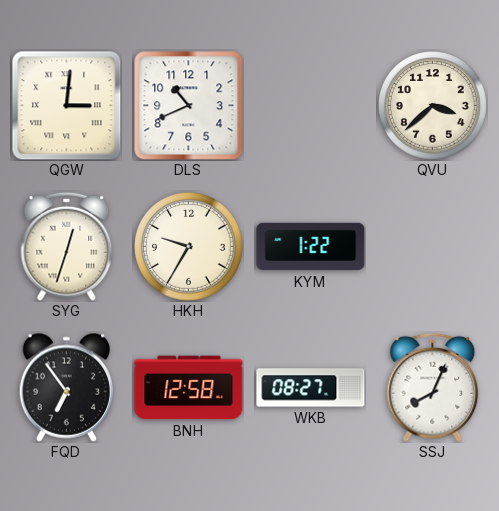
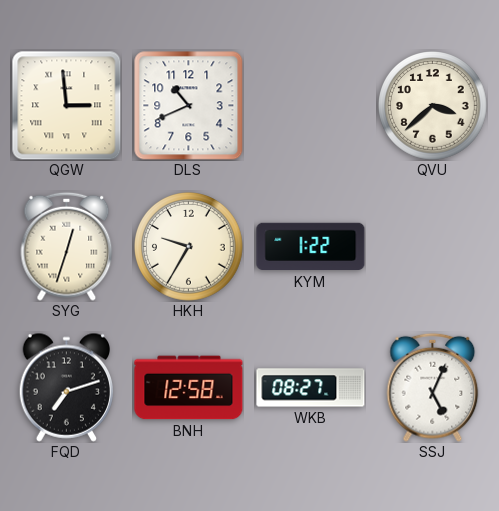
QGW: 3:01 -> 2:59
FQD: 6:54 -> 7:12
SSJ: 8:04 -> 5:04
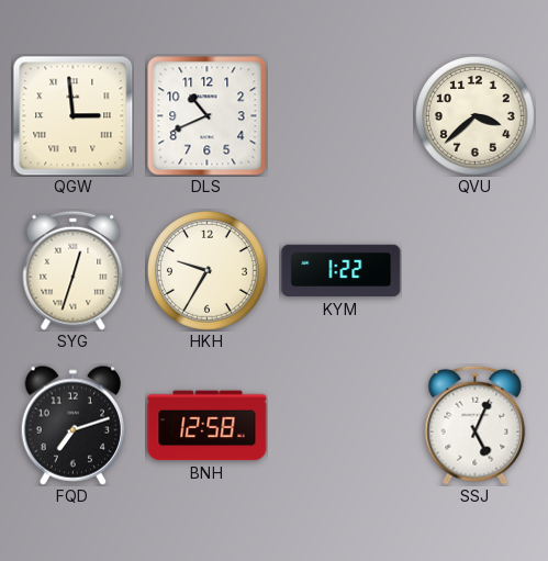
WKB: 08:27 -> none
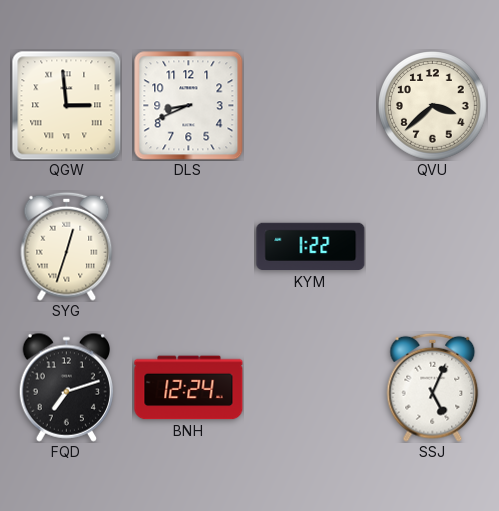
DLS: 10:41 -> 8:41
HKH: 9:35 -> none
BNH: 12:58 -> 12:24
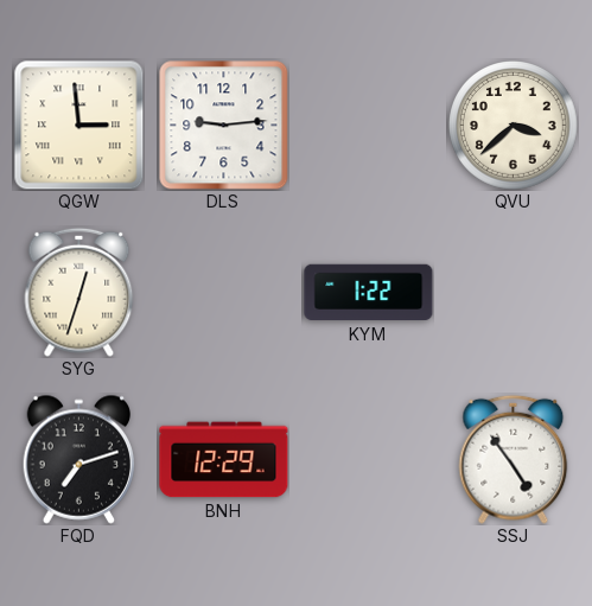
DLS: 8:41 -> 9:14
BNH: 12:24 -> 12:29
SSJ: 5:04 -> 4:54
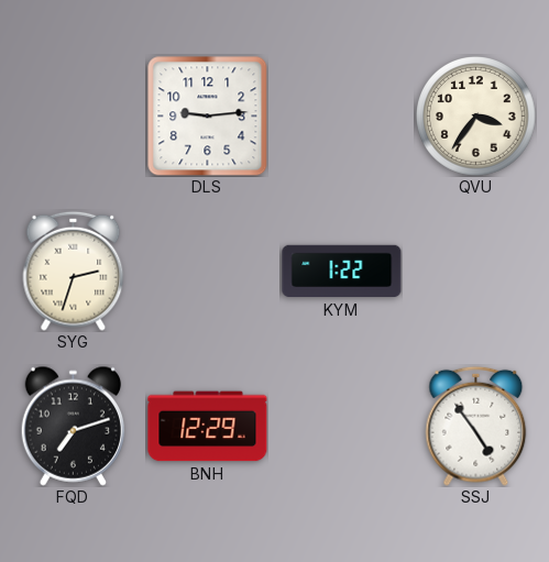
QGW: 2:59 -> none
QVU: 3:38 -> 3:36
SYG: 12:33 -> 2:33
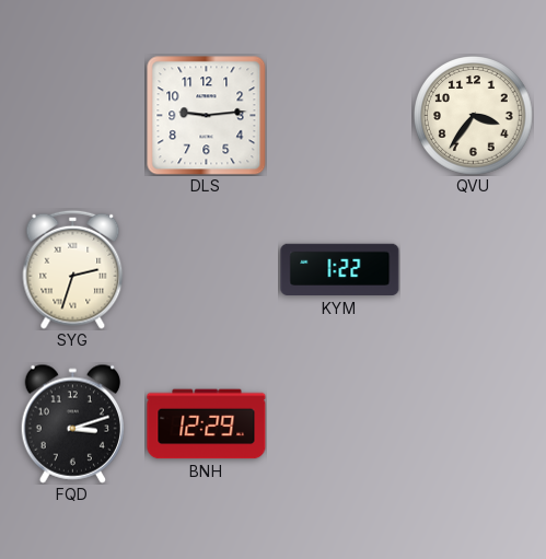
FQD: 7:12 -> 3:12
SSJ: 4:54 -> none
